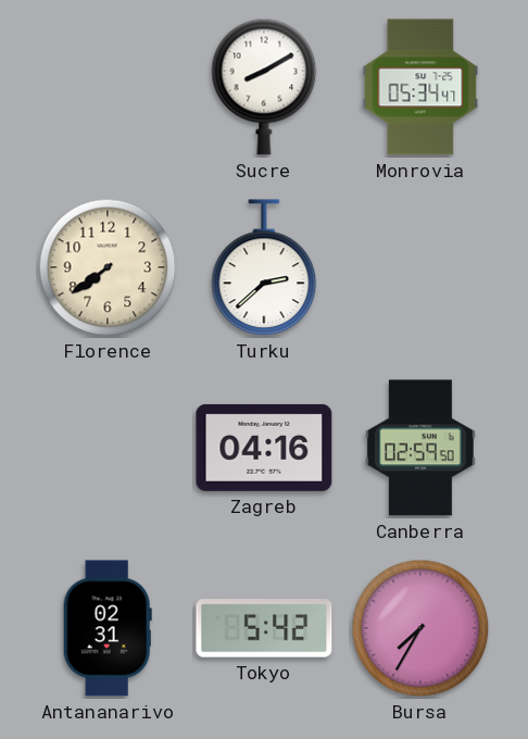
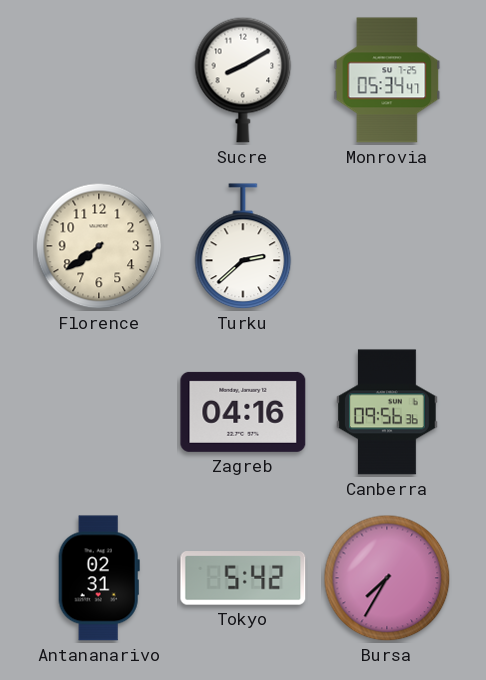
Canberra: 02:59 -> 09:56
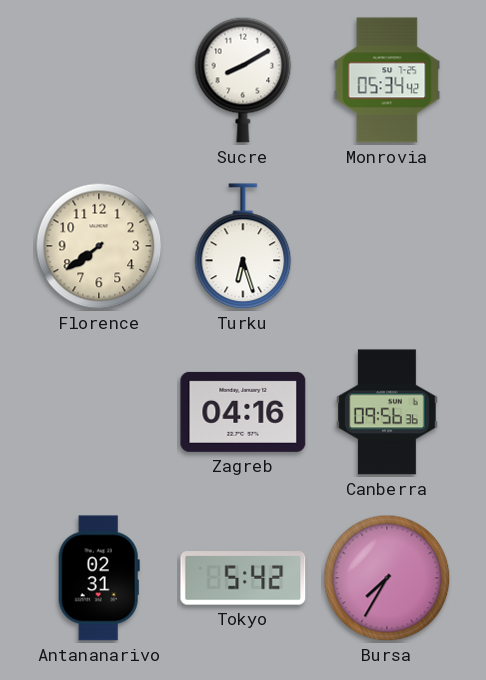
Monrovia: 05:34:47 -> 05:34:42
Turku: 2:38 -> 6:27
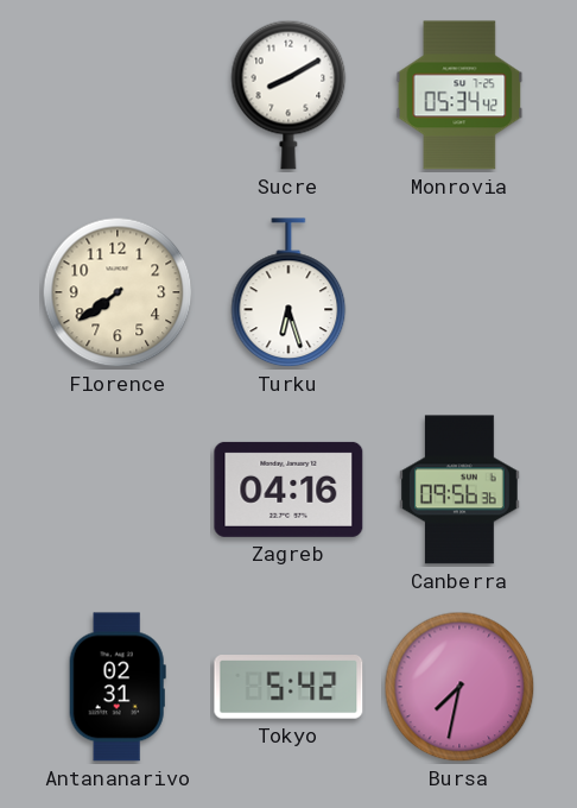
Bursa: 7:35 -> 7:32
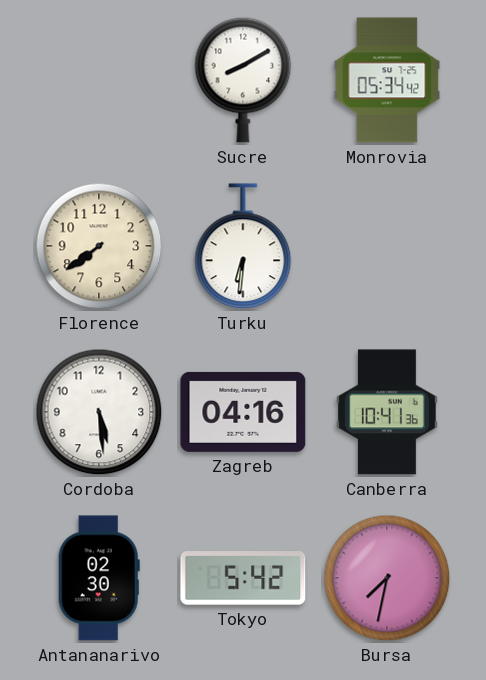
Turku: 6:27 -> 6:31
Cordoba: none -> 5:29
Canberra: 09:56 -> 10:41
Antananarivo: 02:31 -> 02:30
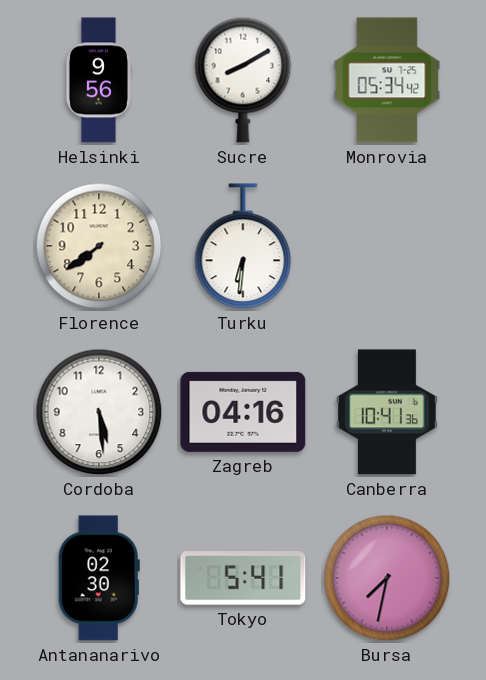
Helsinki: none -> 9:56
Tokyo: 5:42 -> 5:41
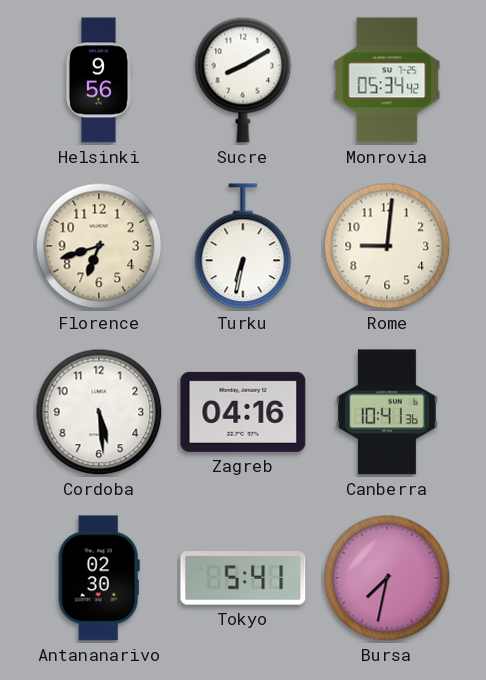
Florence: 7:39 -> 6:42
Turku: 6:31 -> 6:32
Rome: none -> 9:01
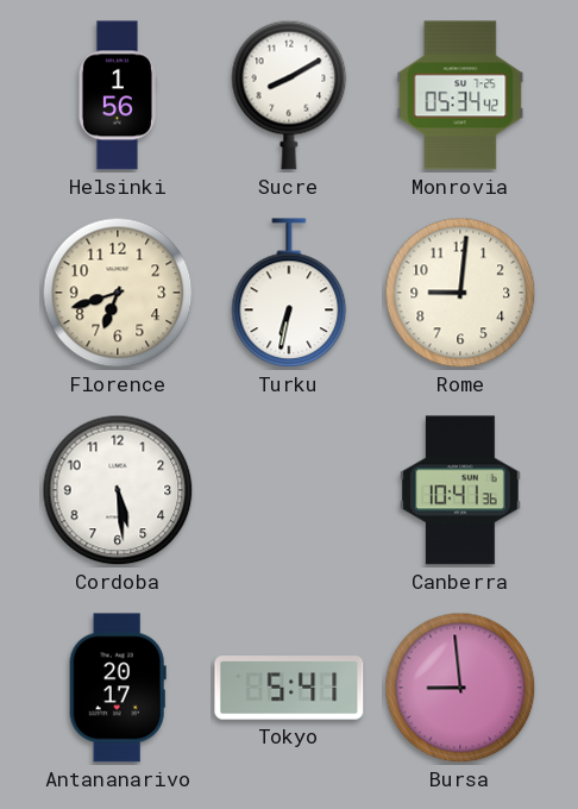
Helsinki: 9:56 -> 1:56
Zagreb: 04:16 -> none
Antananarivo: 02:30 -> 20:17
Bursa: 7:32 -> 8:59
